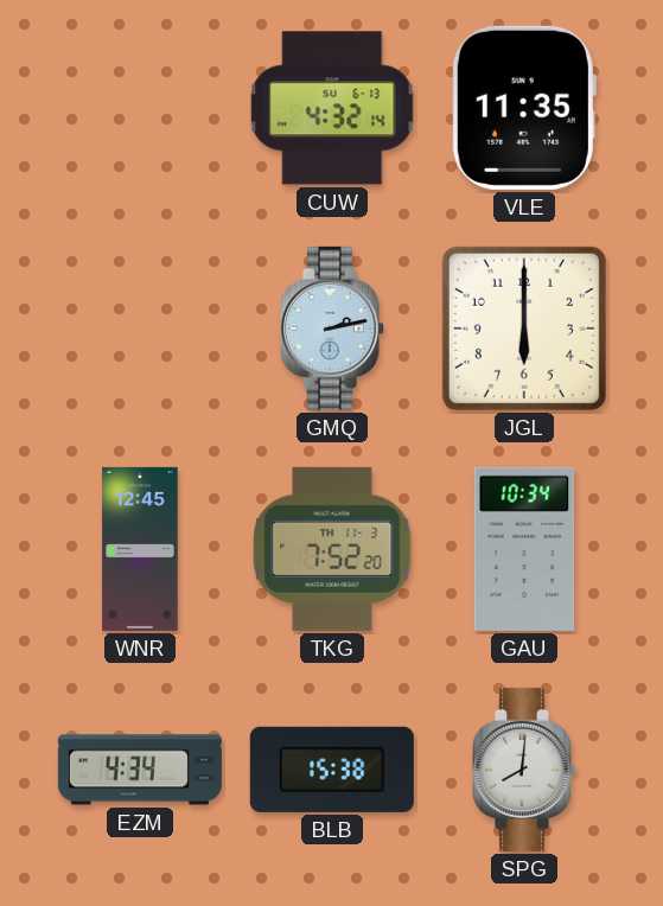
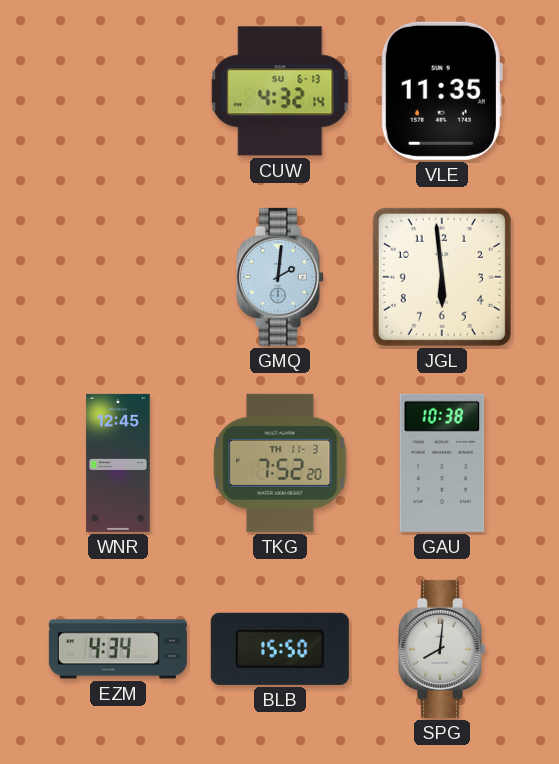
GMQ: 2:13 -> 2:01
JGL: 6:00 -> 5:59
GAU: 10:34 -> 10:38
BLB: 15:38 -> 15:50
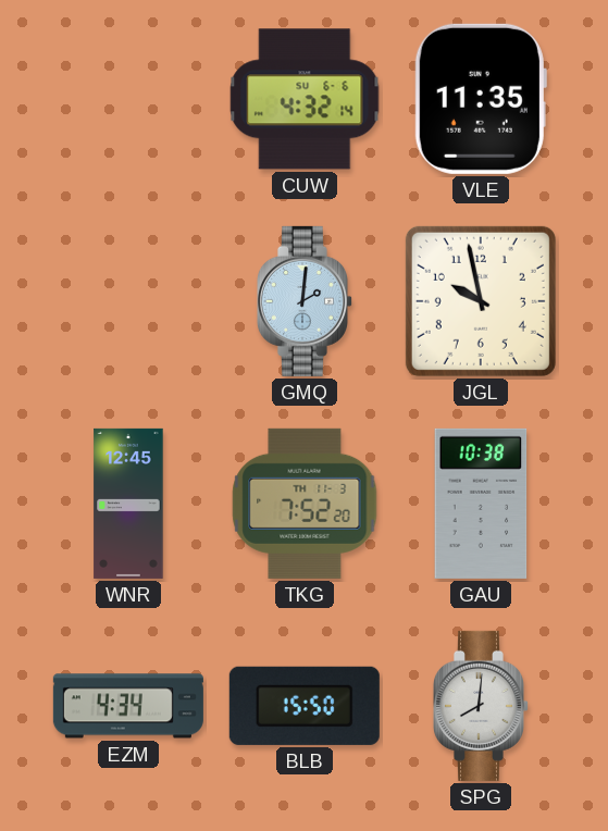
CUW date: SU 6-13 -> SU 6-6
JGL: 5:59 -> 9:58
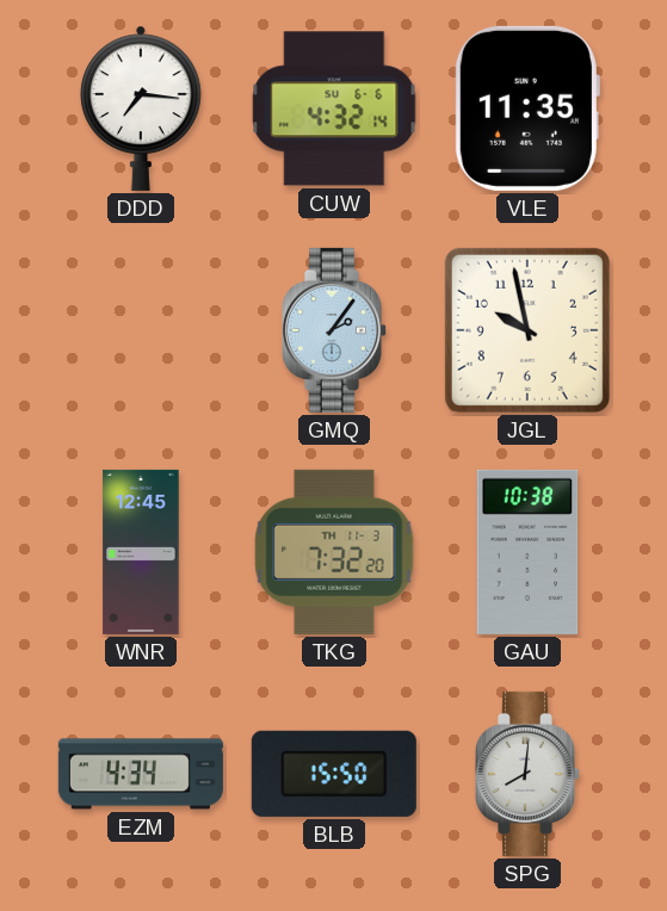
DDD: none -> 7:16
GMQ: 2:01 -> 2:06
TKG: 7:52 -> 7:32
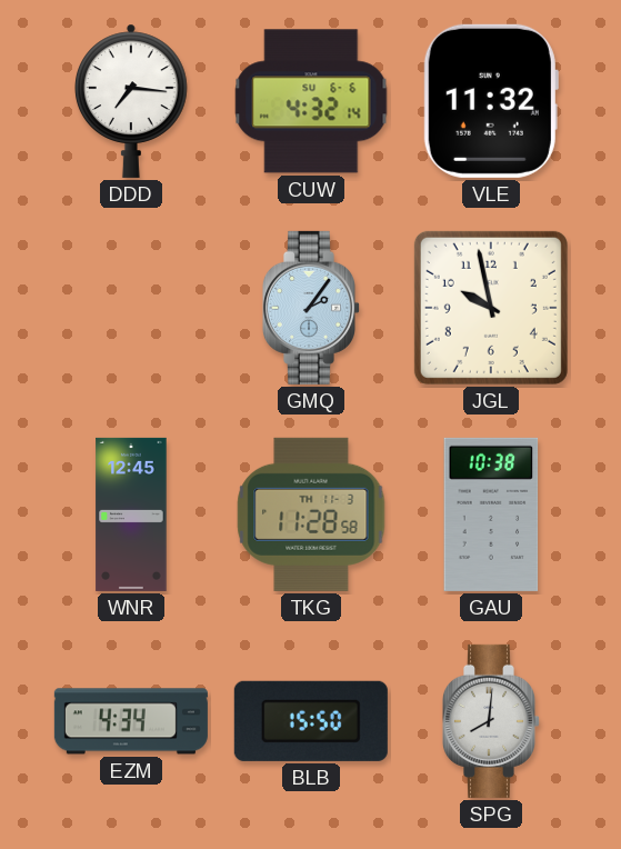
VLE: 11:35 -> 11:32
TKG: 7:32 -> 11:28
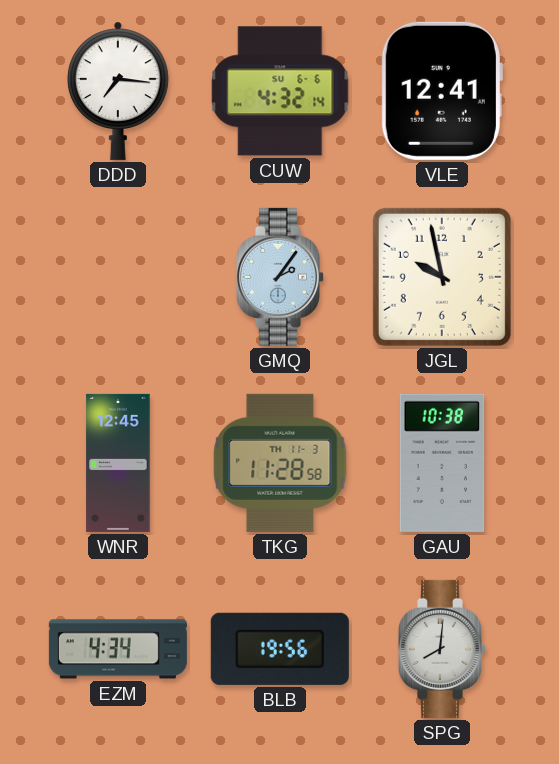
VLE: 11:32 -> 12:41
BLB: 15:50 -> 19:56
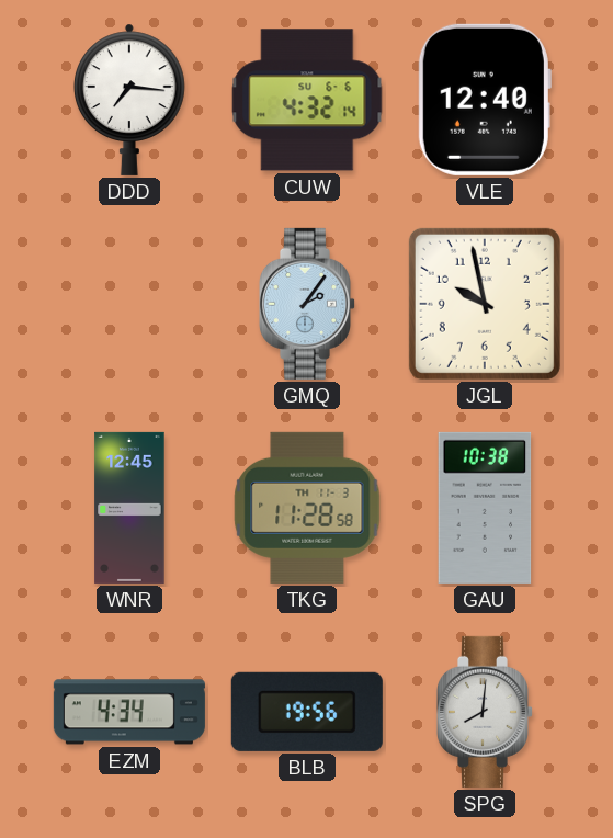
VLE: 12:41 -> 12:40
